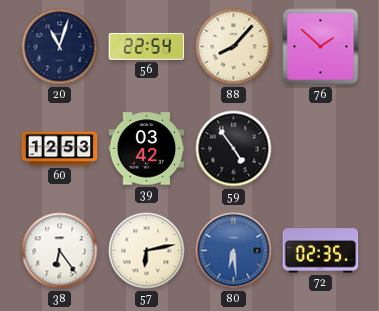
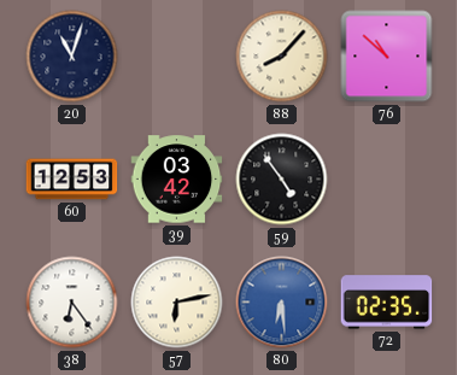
56: 22:54 -> none
76: 1:52 -> 10:52
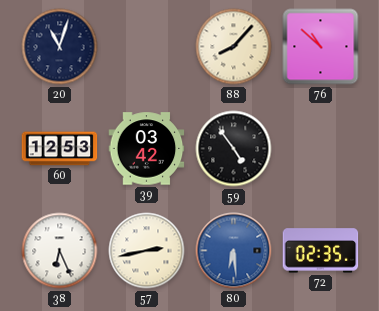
38: 6:24 -> 6:26
57: 6:13 -> 2:43
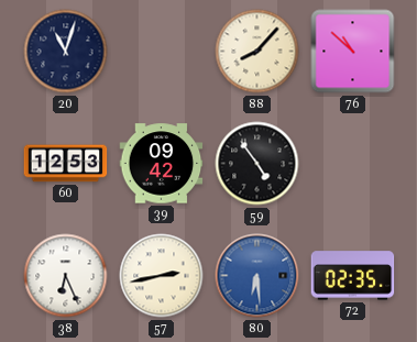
39: 03:42 -> 09:42
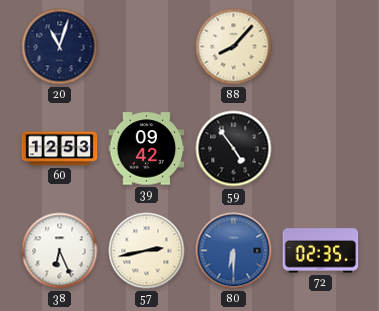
76: 10:52 -> none
80: 6:29 -> 6:30
